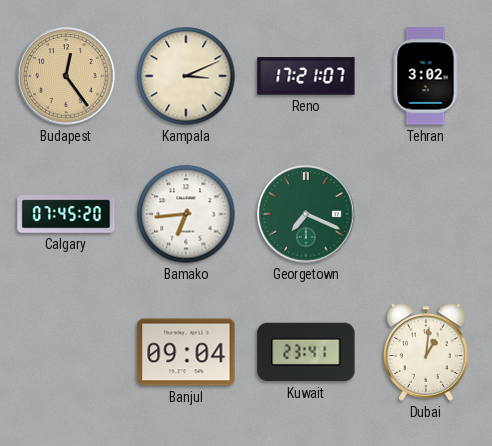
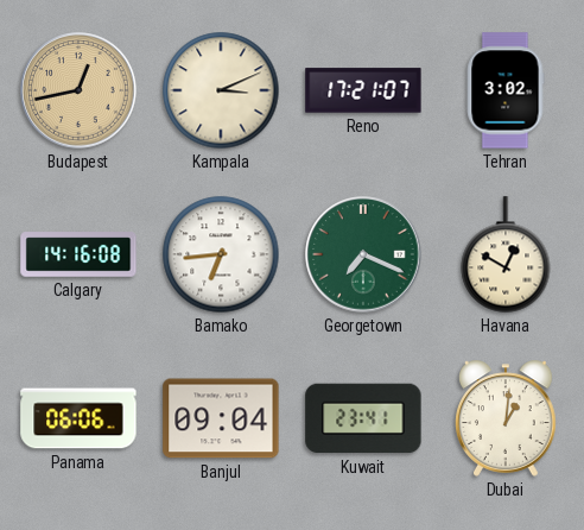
Budapest: 12:24 -> 12:43
Calgary: 07:45 -> 14:16
Havana: none -> 12:50
Panama: none -> 06:06
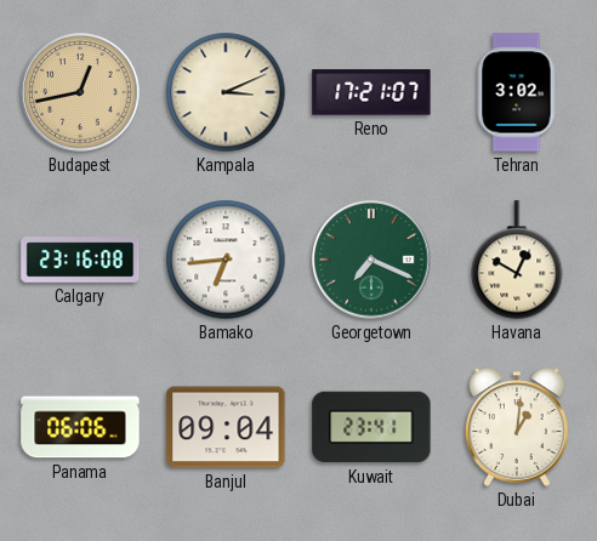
Calgary: 14:16 -> 23:16
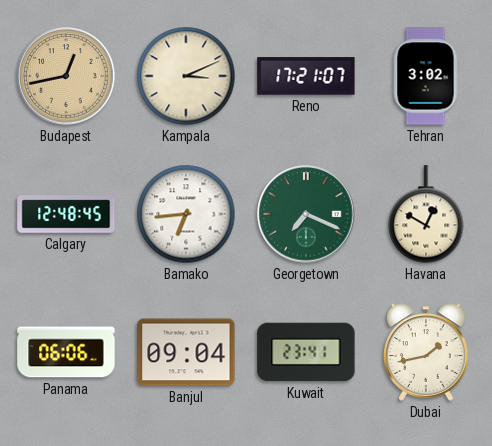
Calgary: 23:16 -> 12:48
Dubai: 1:01 -> 1:43
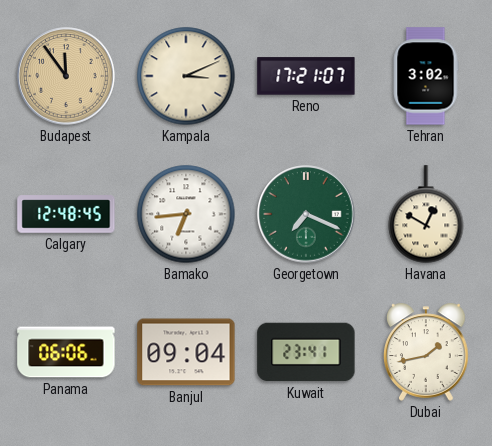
Budapest: 12:43 -> 11:54
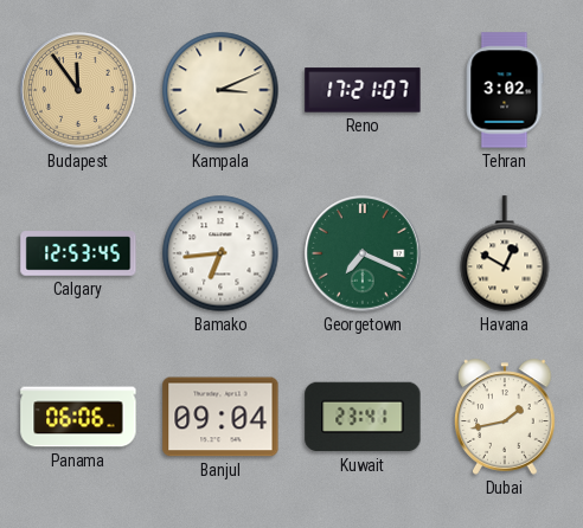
Calgary: 12:48 -> 12:53
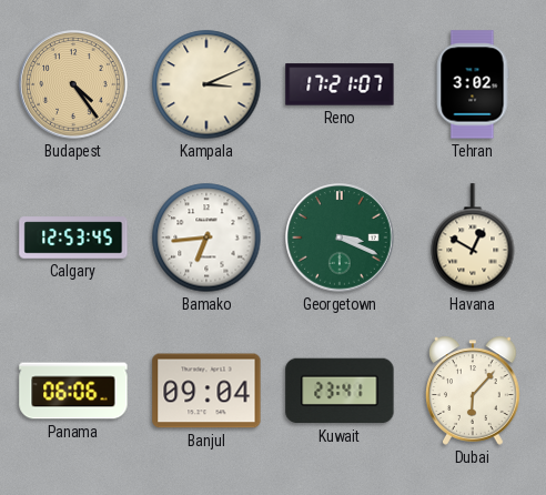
Budapest: 11:54 -> 4:24
Georgetown: 7:19 -> 3:19
Dubai: 1:43 -> 6:07
